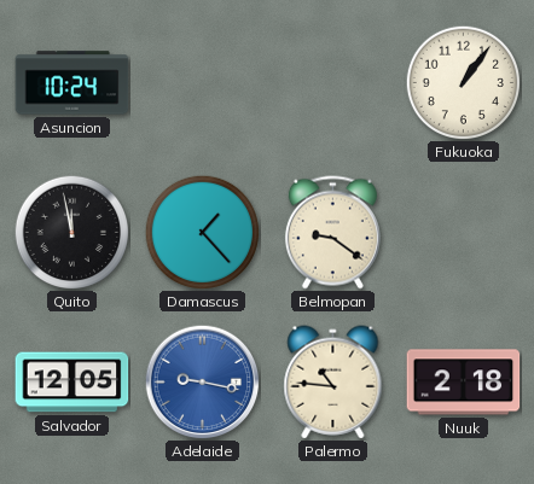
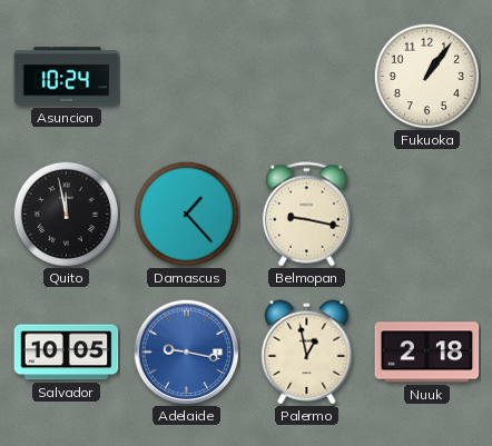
Belmopan: 9:21 -> 9:17
Salvador: 12:05 -> 10:05
Palermo: 10:46 -> 12:58
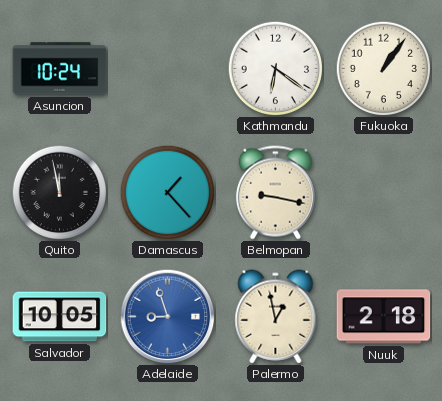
Kathmandu: none -> 6:21
Adelaide: 9:17 -> 8:57
